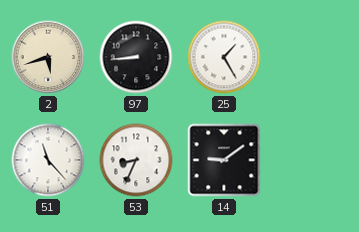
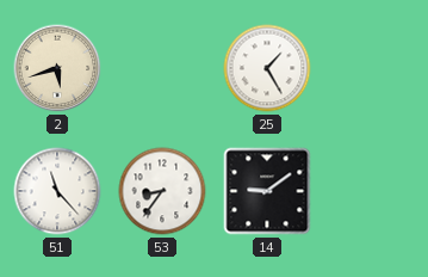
97: 8:44 -> none
53: 8:34 -> 8:36
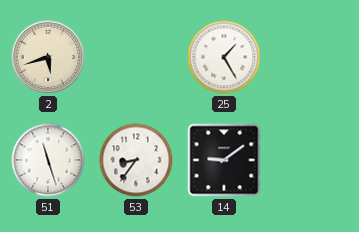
51: 11:23 -> 11:27
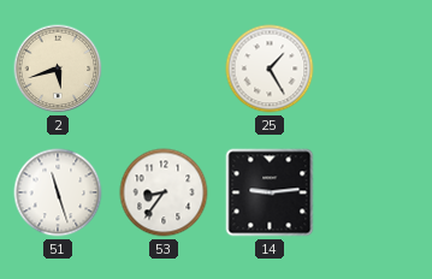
14: 9:09 -> 9:14
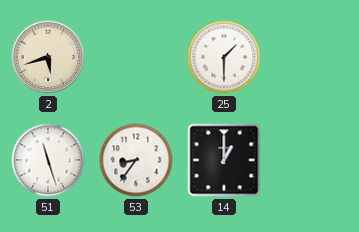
25: 1:25 -> 1:30
14: 9:14 -> 1:00
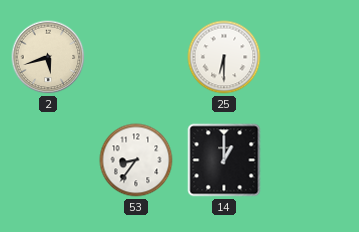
25: 1:30 -> 6:30
51: 11:27 -> none
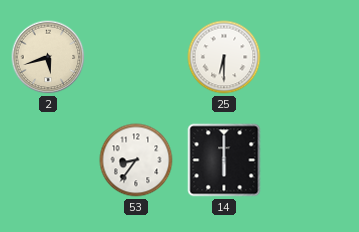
14: 1:00 -> 6:00
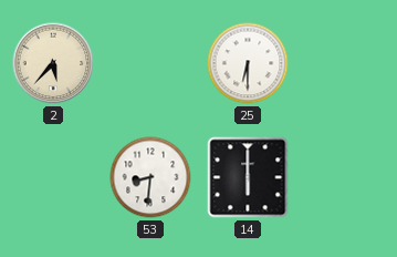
2: 5:42 -> 5:37
53: 8:36 -> 8:31
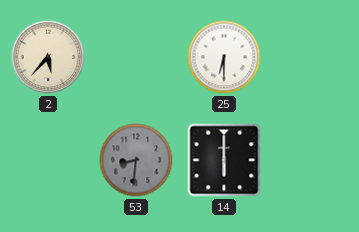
53 dial: white -> grey
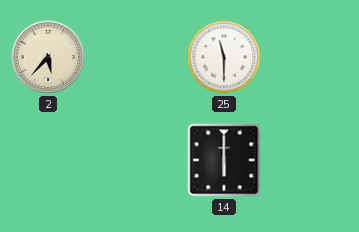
25: 6:30 -> 11:30
53: 8:31 -> none
